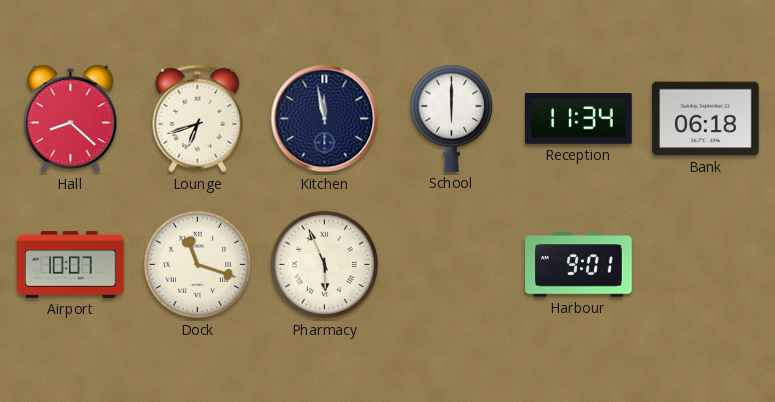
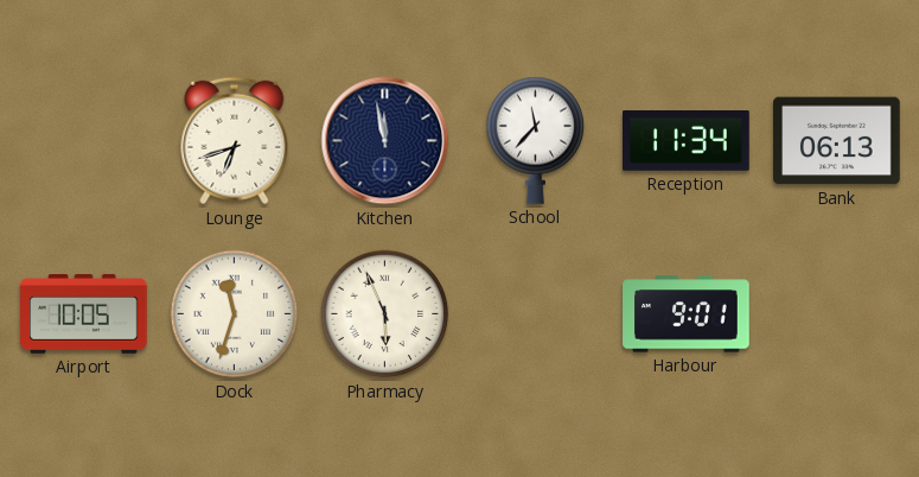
Hall: 8:22 -> none
School: 6:00 -> 11:37
Bank: 06:18 -> 06:13
Airport: 10:07 -> 10:05
Dock: 11:18 -> 11:33
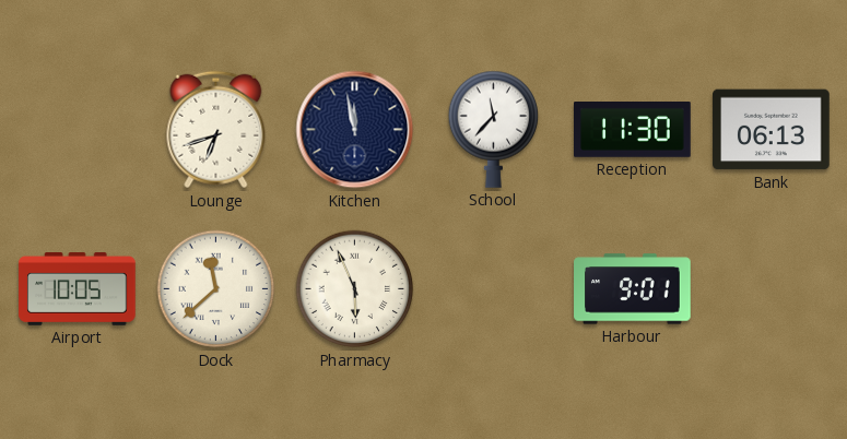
Reception: 11:34 -> 11:30
Dock: 11:33 -> 11:38
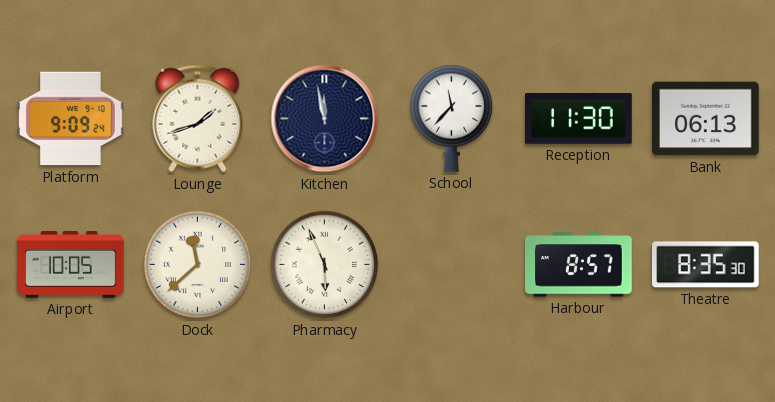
Platform: none -> 9:09
Lounge: 6:42 -> 1:42
Harbour: 9:01 -> 8:57
Theatre: none -> 8:35
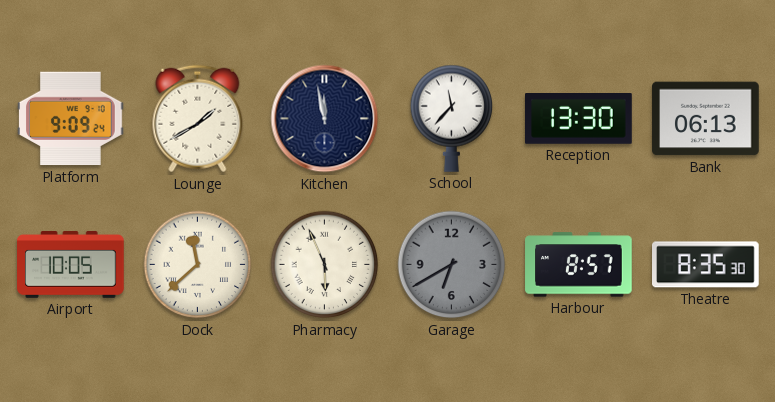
Lounge: 1:42 -> 1:40
Reception: 11:30 -> 13:30
Garage: none -> 6:40
